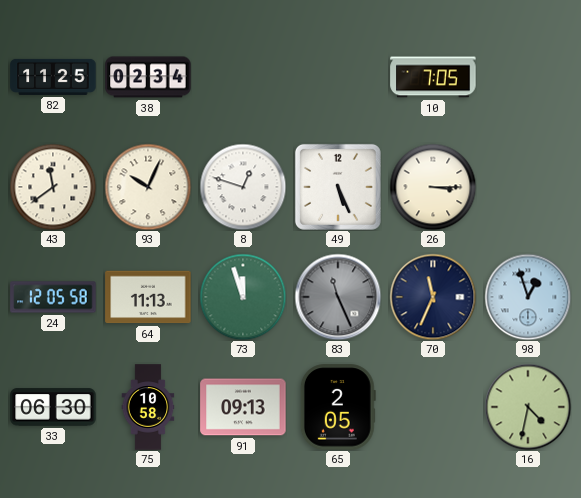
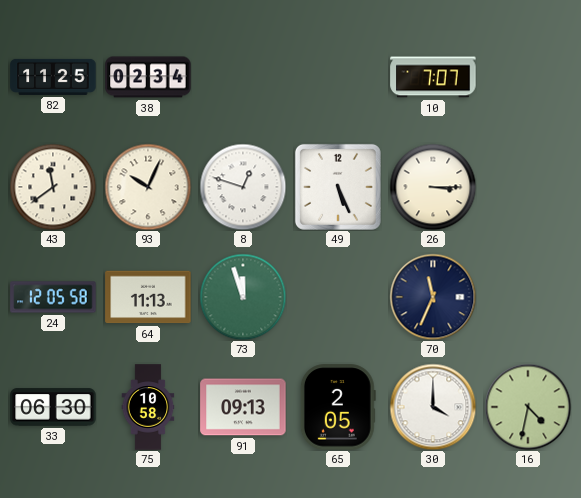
10: 7:05 -> 7:07
83: 11:26 -> none
98: 12:57 -> none
30: none -> 4:00
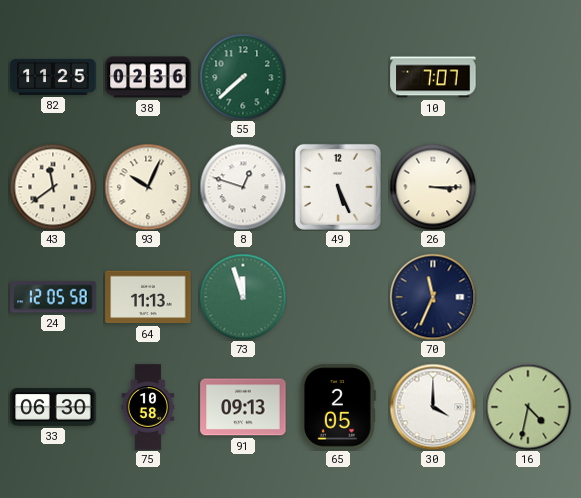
38: 02:34 -> 02:36
55: none -> 7:38
